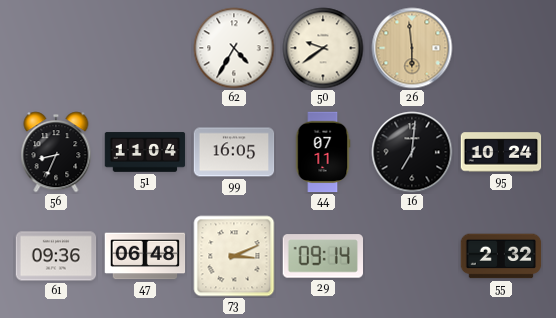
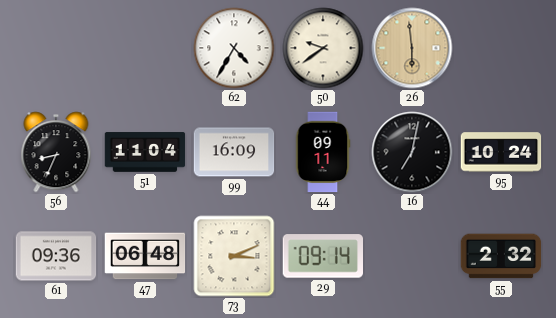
99: 16:05 -> 16:09
44: 07:11 -> 09:11
16: 7:01 -> 7:02
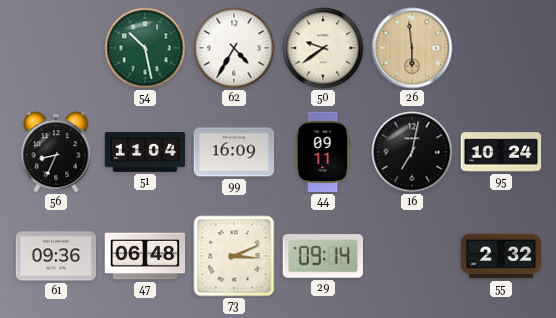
54: none -> 10:28
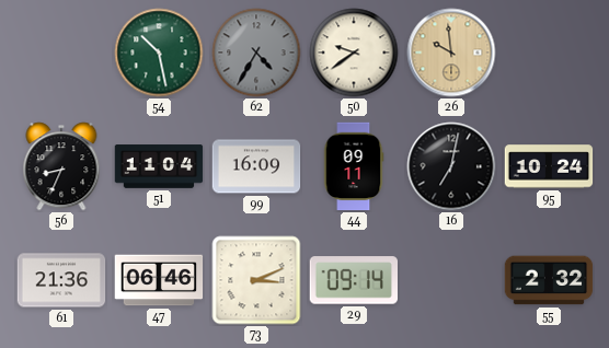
62 dial: white -> grey
26: 5:59 -> 9:59
61: 09:36 -> 21:36
47: 06:48 -> 06:46
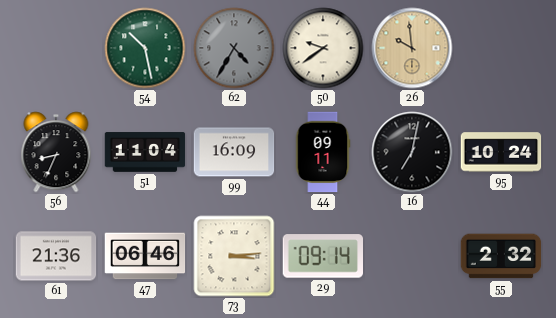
73: 3:11 -> 3:14
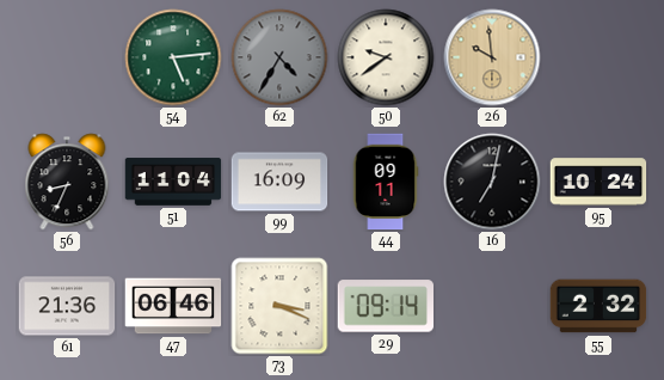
54: 10:28 -> 5:14
73: 3:14 -> 3:19
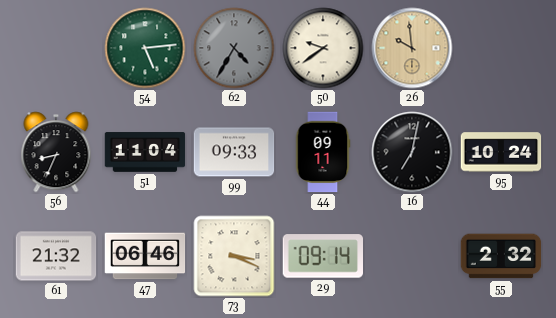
99: 16:09 -> 09:33
61: 21:36 -> 21:32
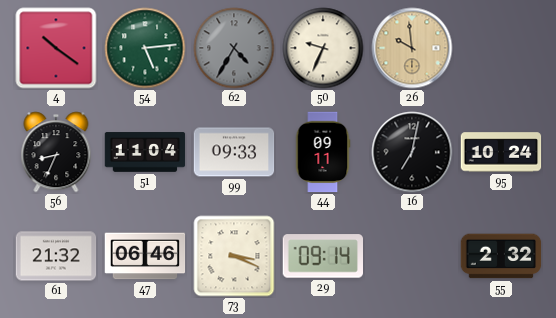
4: none -> 10:21
50: 9:39 -> 9:34
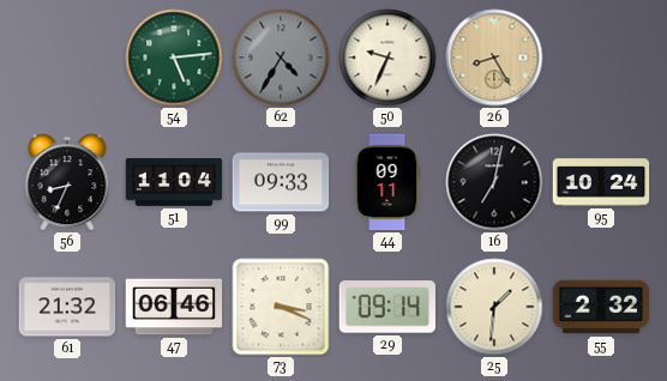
4: 10:21 -> none
26: 9:59 -> 8:25
25: none -> 1:31
